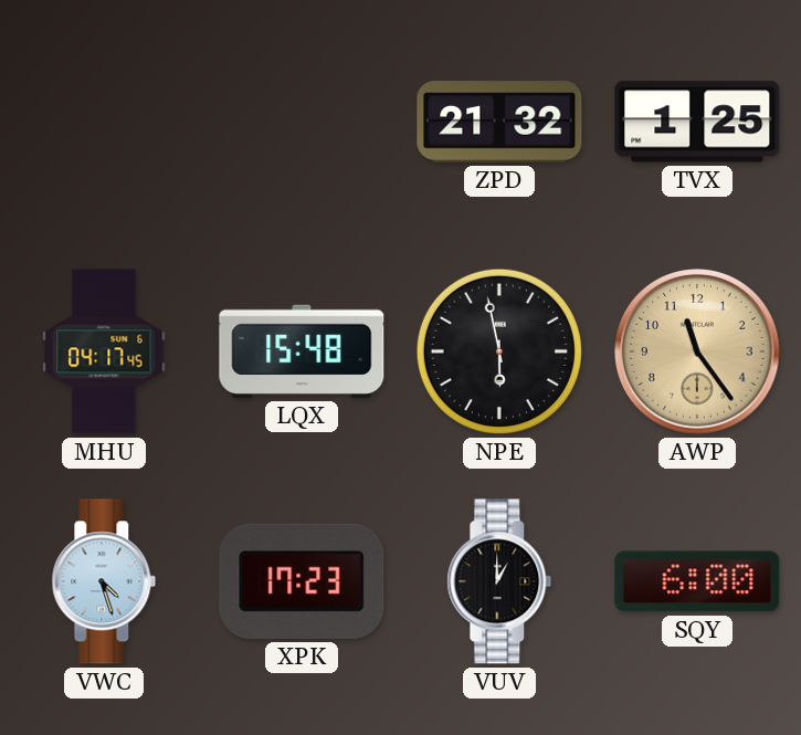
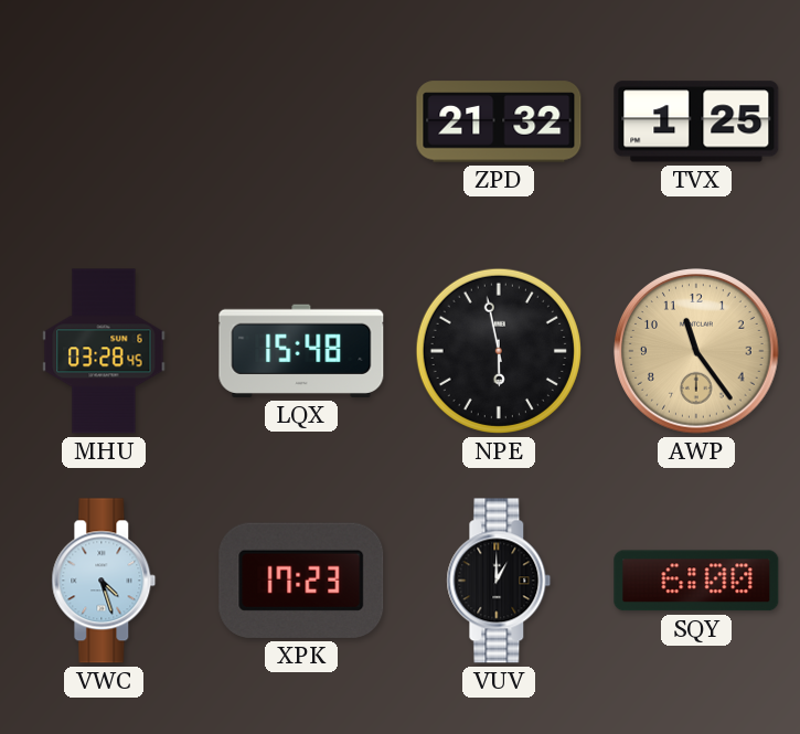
MHU: 04:17 -> 03:28
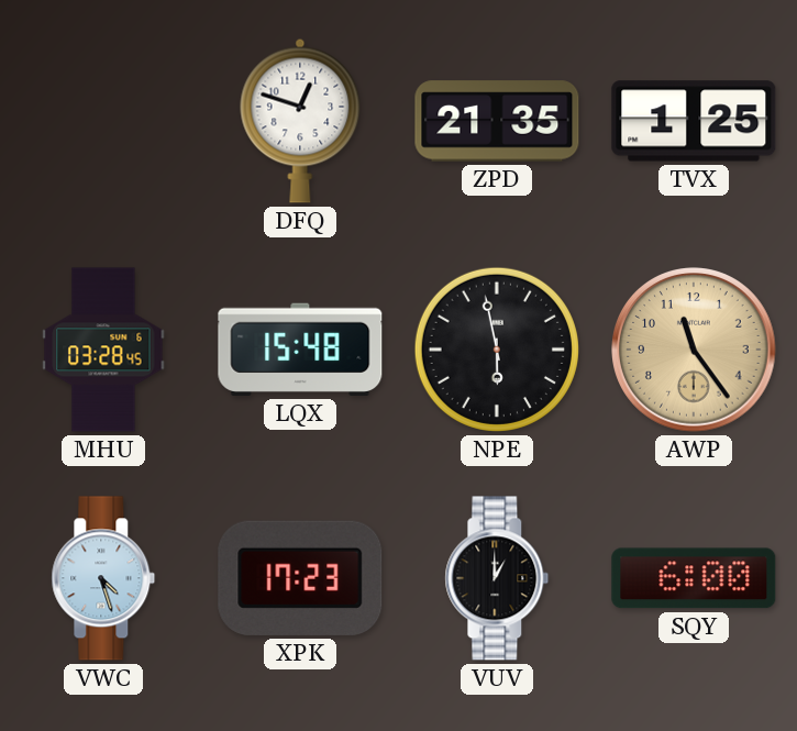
DFQ: none -> 12:48
ZPD: 21:32 -> 21:35
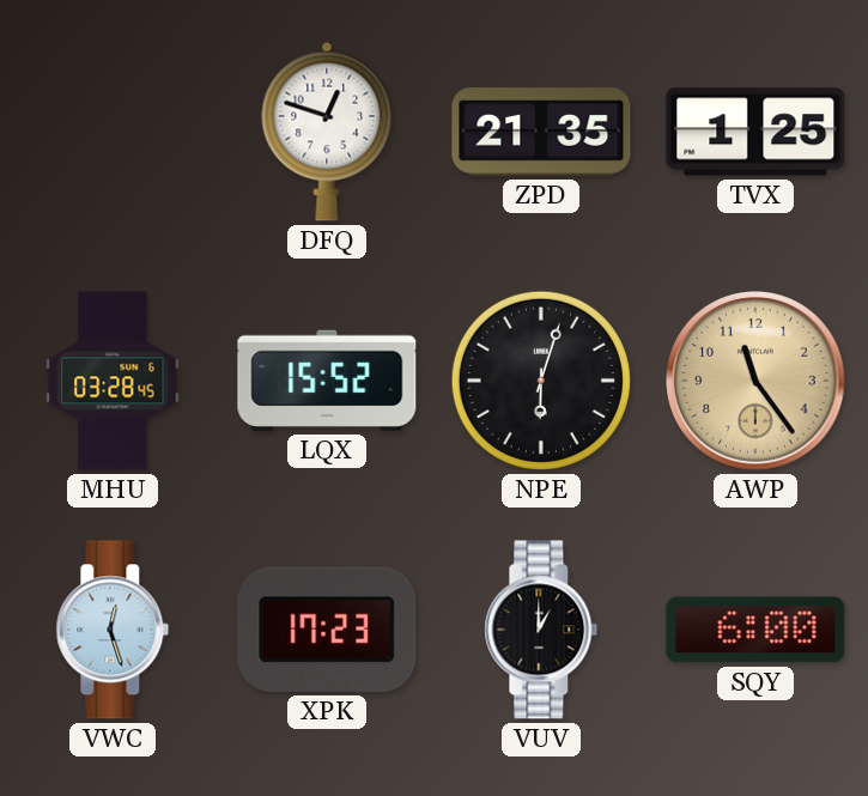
LQX: 15:48 -> 15:52
NPE: 5:58 -> 6:03
VWC: 4:27 -> 12:27
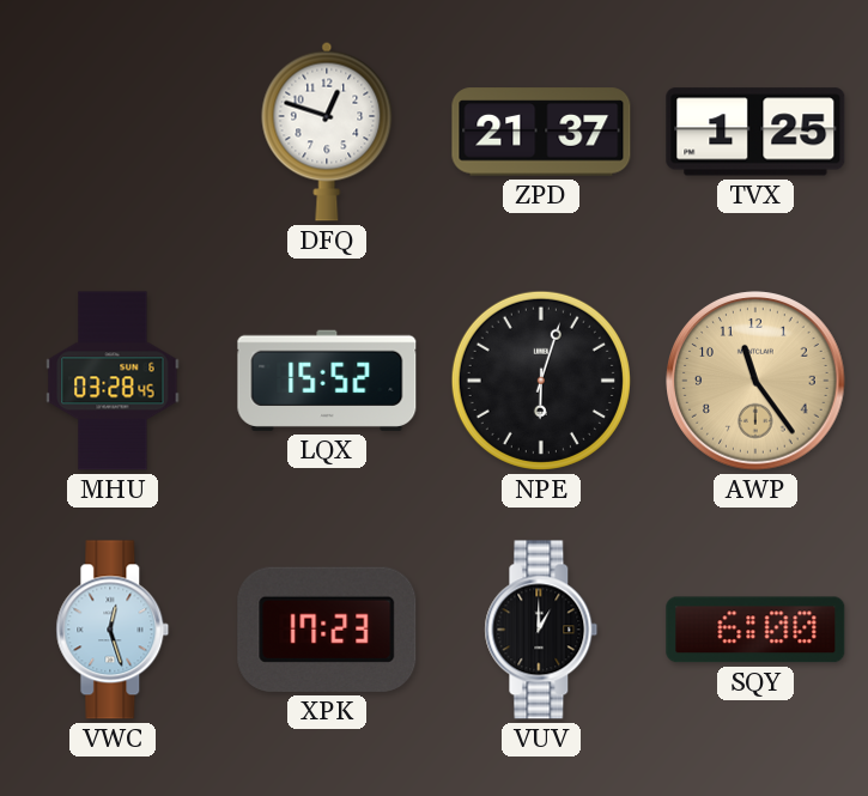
ZPD: 21:35 -> 21:37
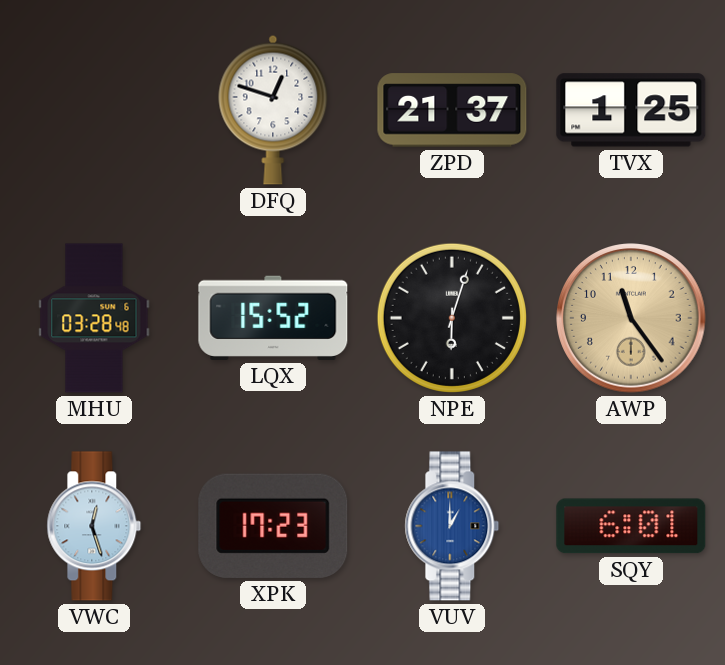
MHU: 03:28:45 -> 03:28:48
VUV dial: black -> blue
SQY: 6:00 -> 6:01
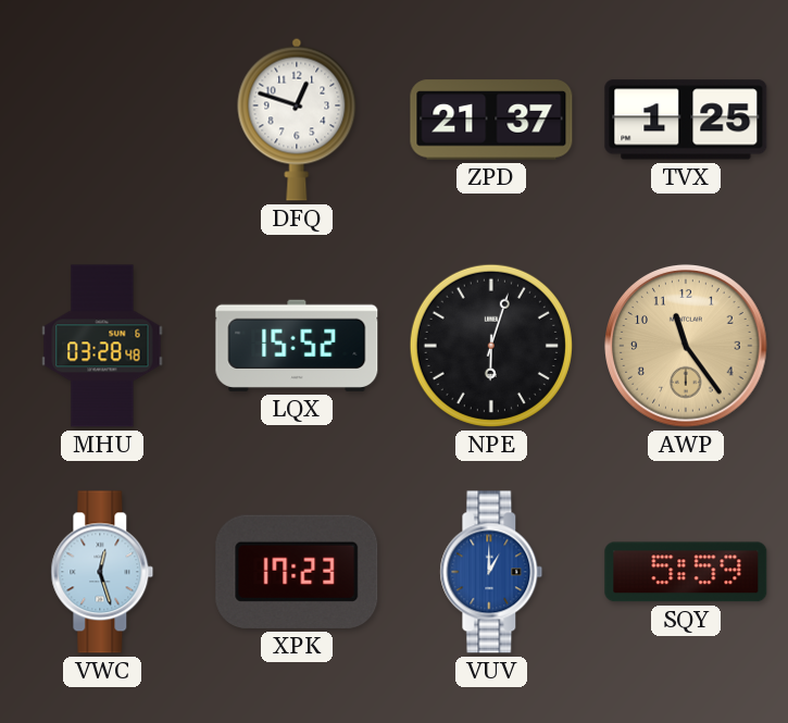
SQY: 6:01 -> 5:59
